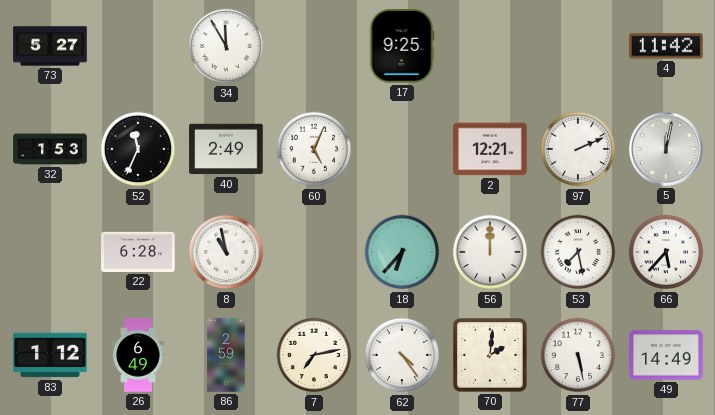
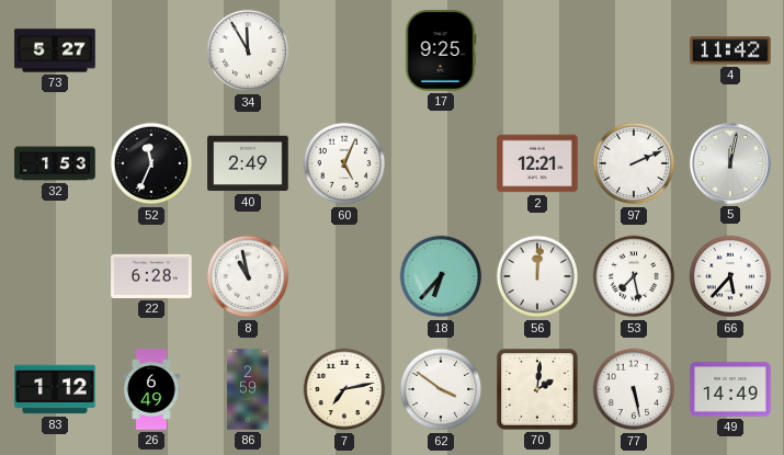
56: 12:00 -> 12:01
62: 4:24 -> 3:51
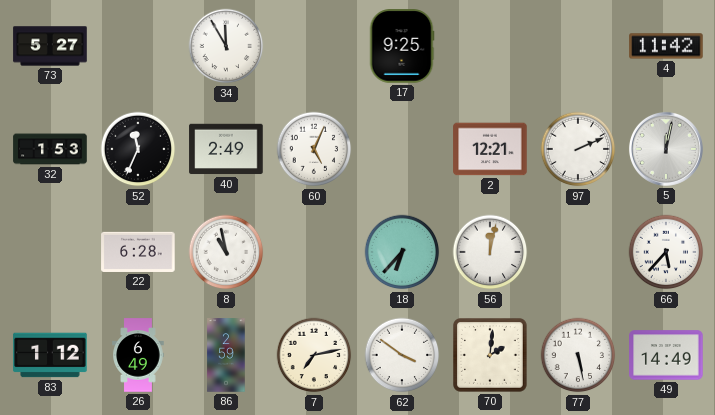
56: 12:01 -> 12:02
53: 7:28 -> none
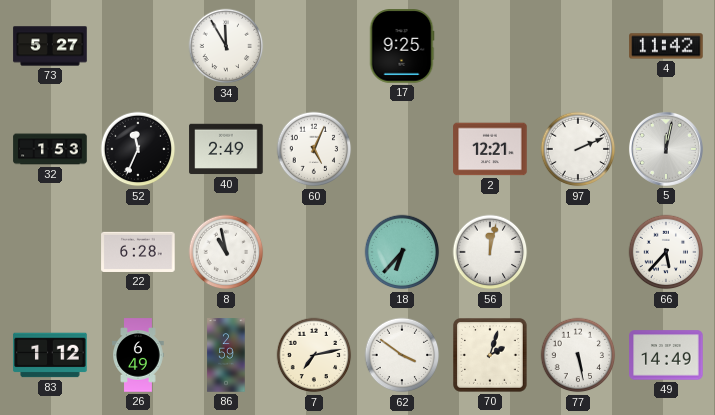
70: 2:01 -> 2:03
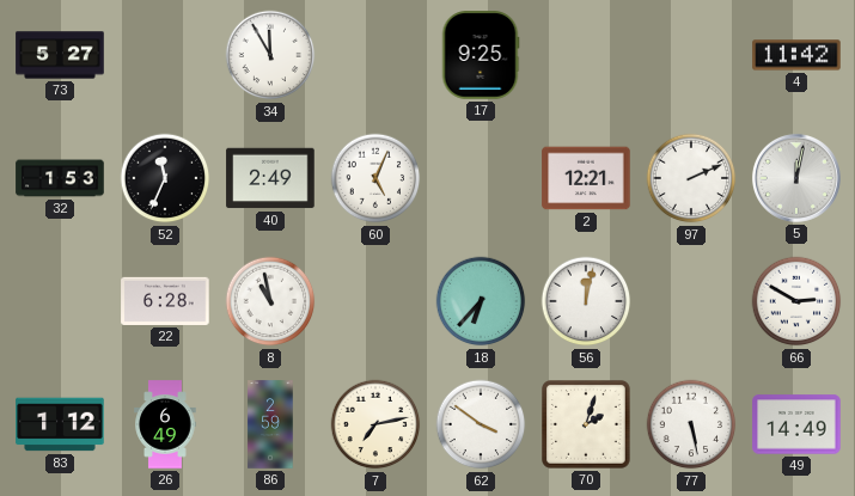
66: 5:37 -> 2:50
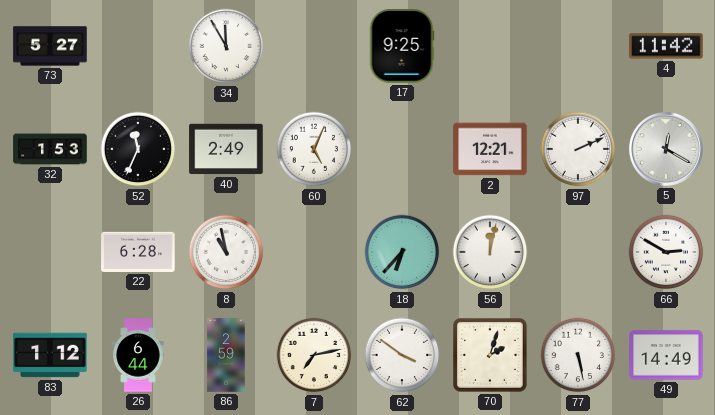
5: 12:02 -> 12:20
26: 6:49 -> 6:44
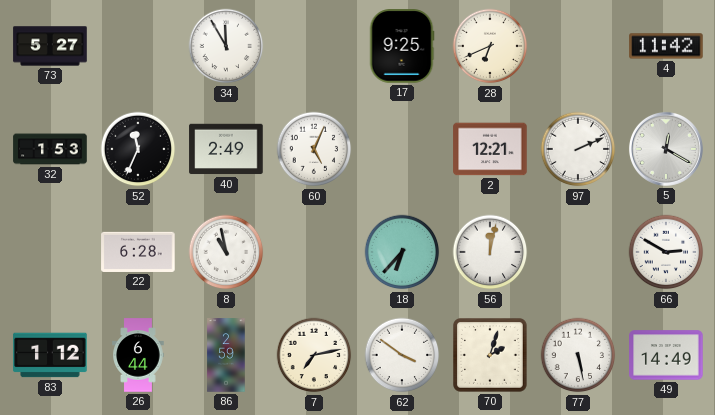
28: none -> 6:41
